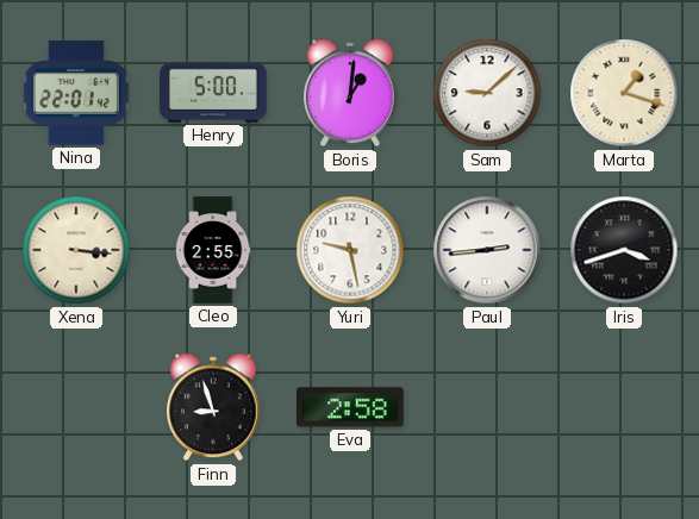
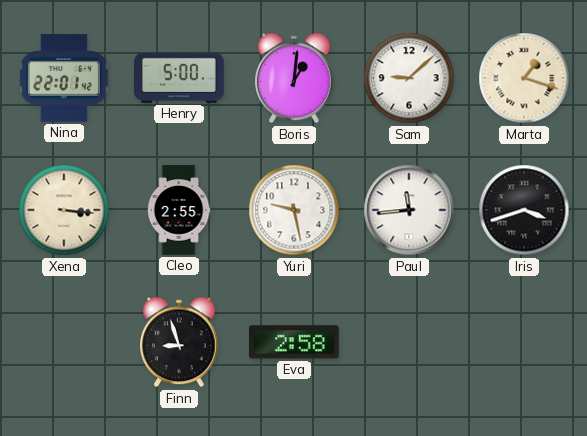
Paul: 2:44 -> 11:44
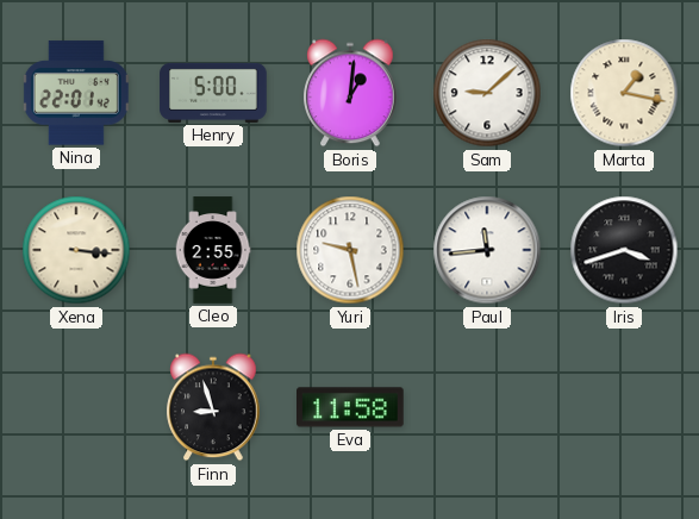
Marta: 1:18 -> 1:17
Eva: 2:58 -> 11:58
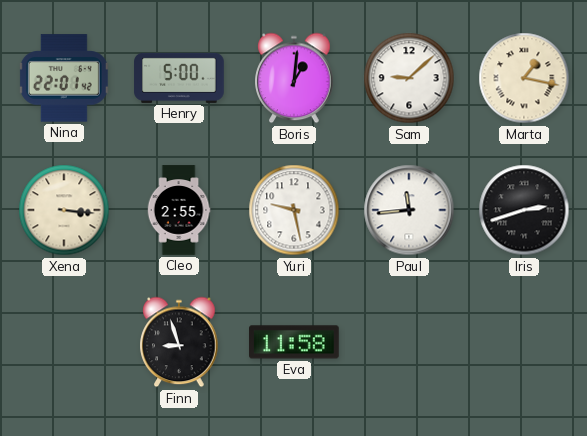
Iris: 3:42 -> 2:42
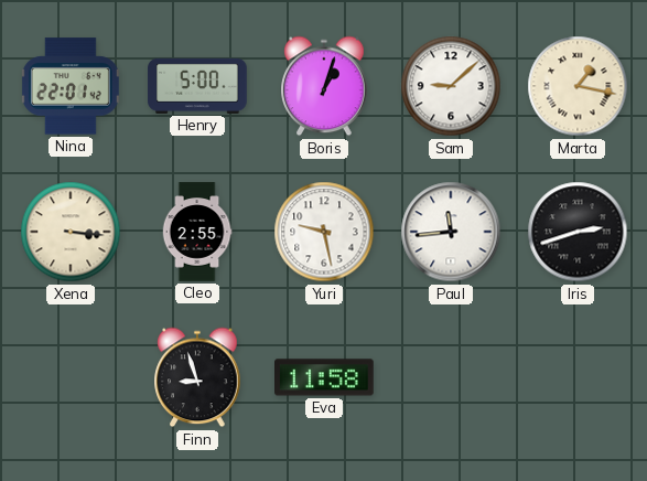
Boris: 1:01 -> 1:03
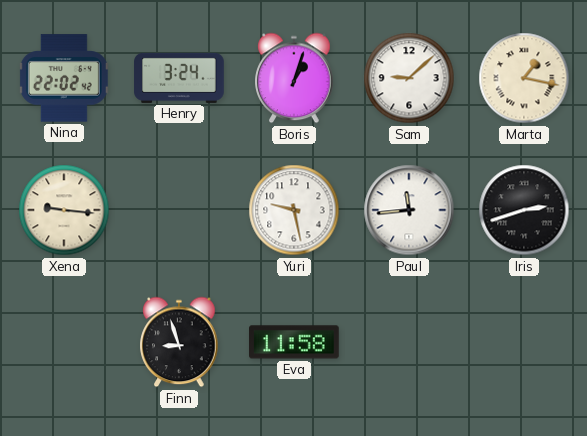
Nina: 22:01 -> 22:02
Henry: 5:00 -> 3:24
Xena: 3:16 -> 9:16
Cleo: 2:55 -> none
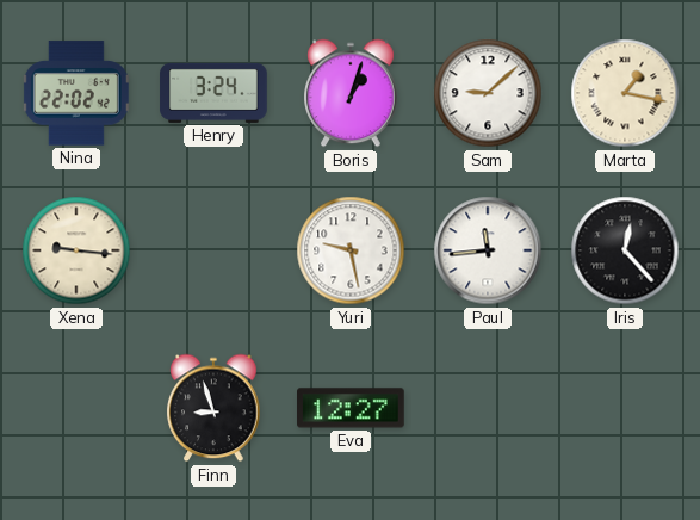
Iris: 2:42 -> 12:23
Eva: 11:58 -> 12:27
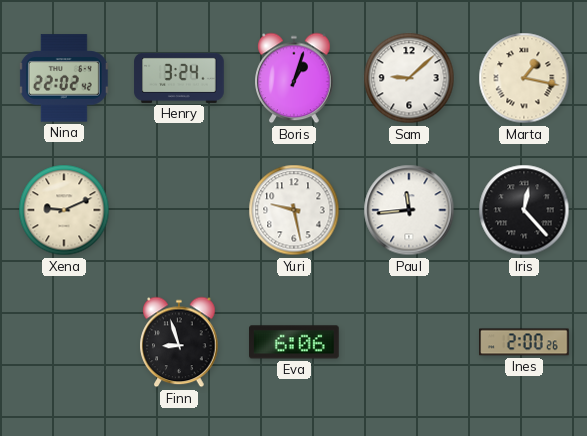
Xena: 9:16 -> 9:11
Eva: 12:27 -> 6:06
Ines: none -> 2:00
